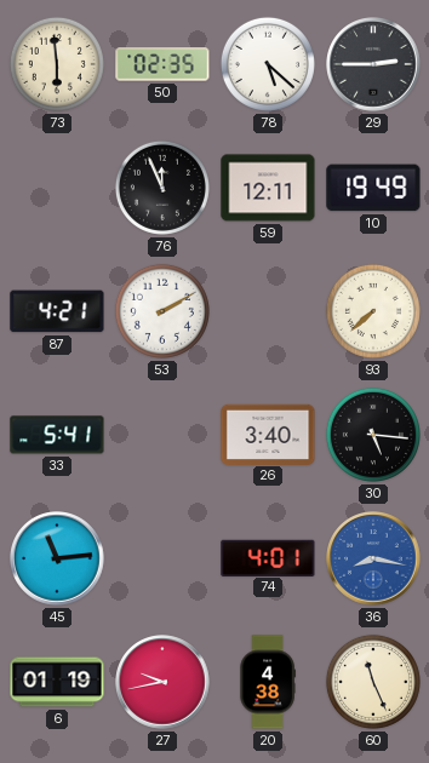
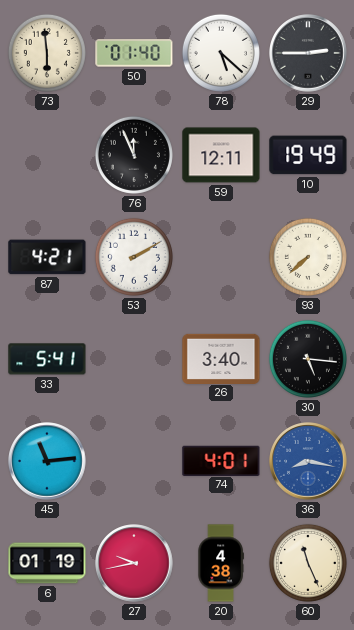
50: 02:35 -> 01:40
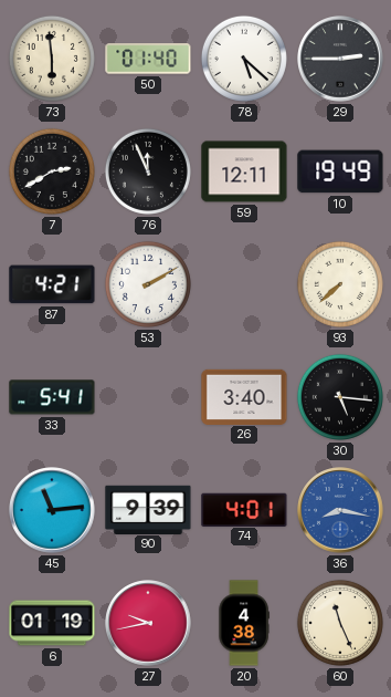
7: none -> 2:40
90: none -> 9:39
